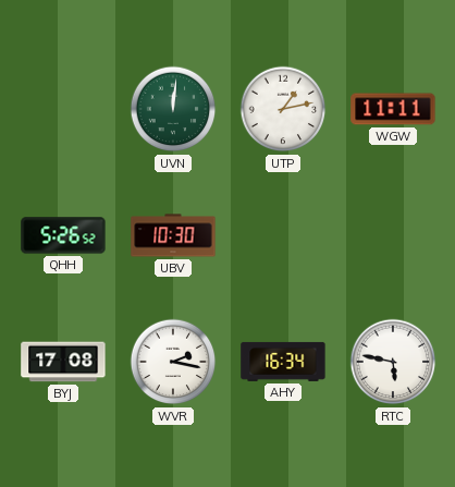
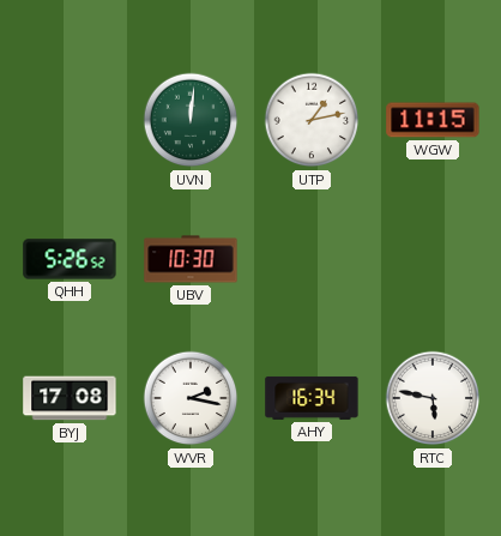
WGW: 11:11 -> 11:15
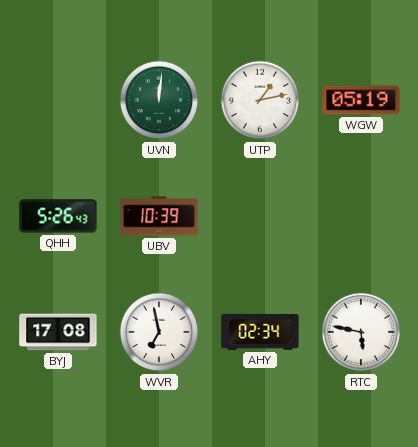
WGW: 11:15 -> 05:19
QHH: 5:26:52 -> 5:26:43
UBV: 10:30 -> 10:39
WVR: 2:17 -> 6:58
AHY: 16:34 -> 02:34
